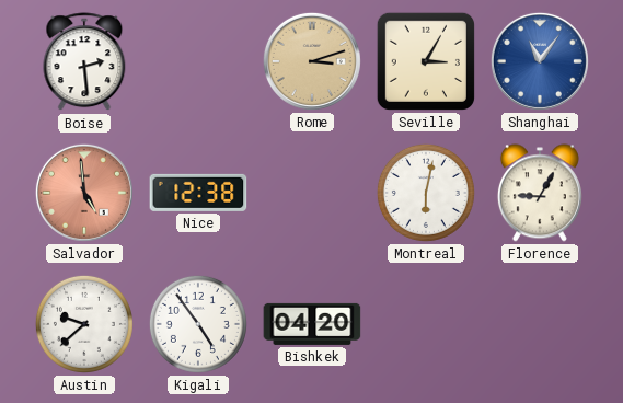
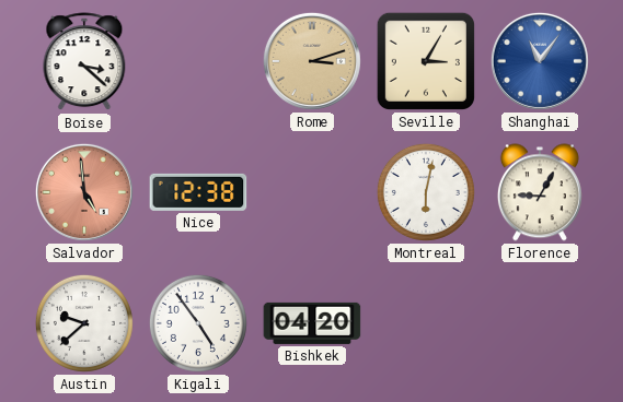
Boise: 2:29 -> 3:22
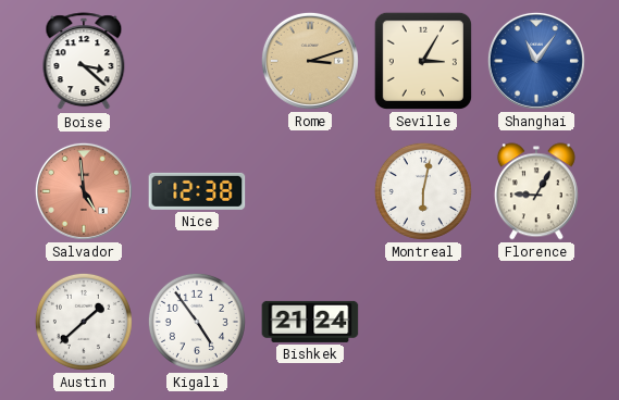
Austin: 9:38 -> 1:38
Bishkek: 04:20 -> 21:24
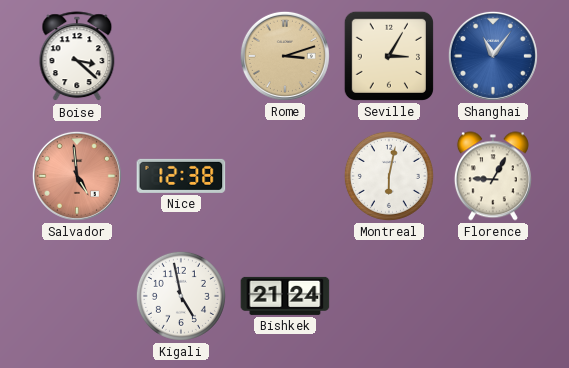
Austin: 1:38 -> none
Kigali: 4:54 -> 4:58
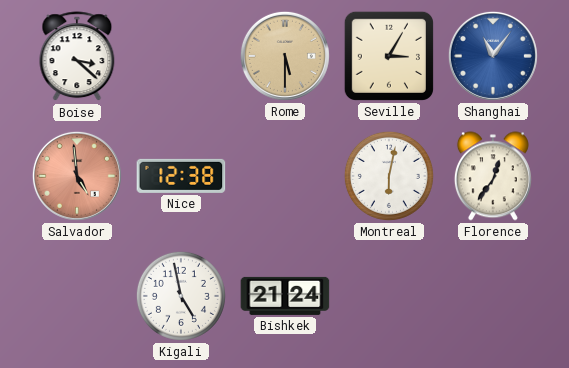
Rome: 3:12 -> 5:30
Florence: 9:05 -> 12:36
